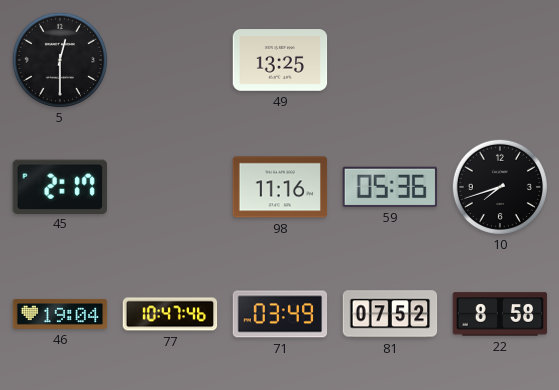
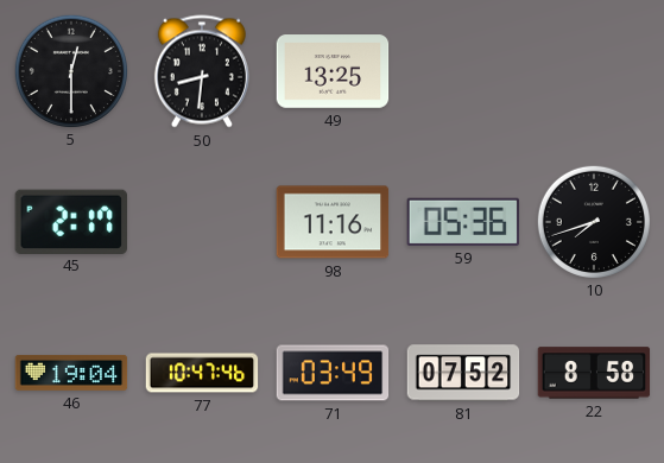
50: none -> 8:31
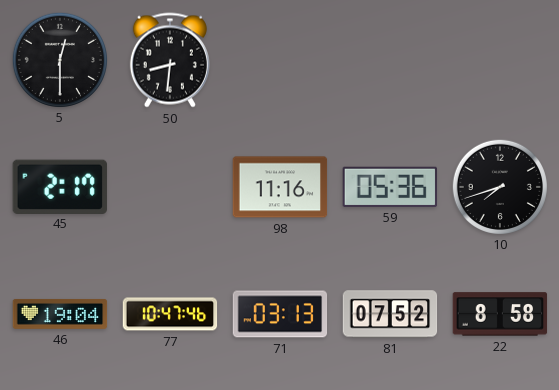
49: 13:25 -> none
71: 03:49 -> 03:13
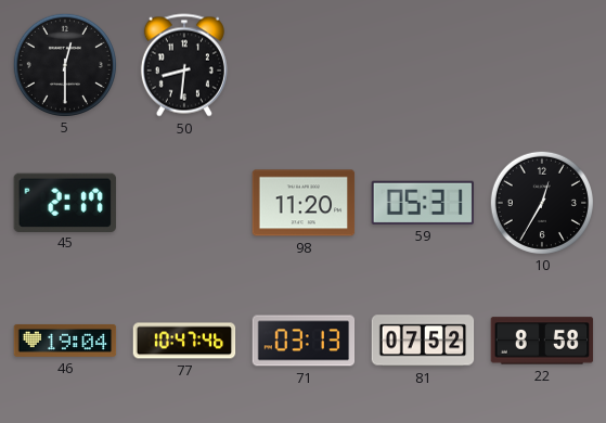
98: 11:16 -> 11:20
59: 05:36 -> 05:31
10: 7:42 -> 12:35
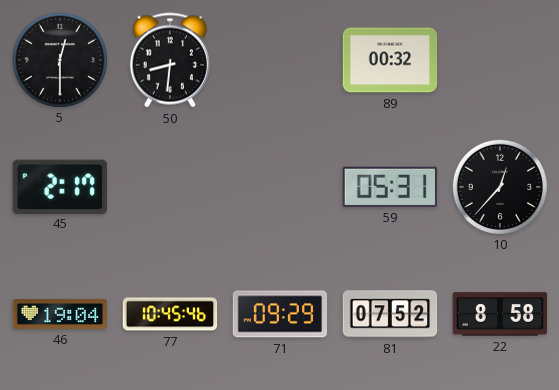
89: none -> 00:32
98: 11:20 -> none
10: 12:35 -> 12:37
77: 10:47 -> 10:45
71: 03:13 -> 09:29
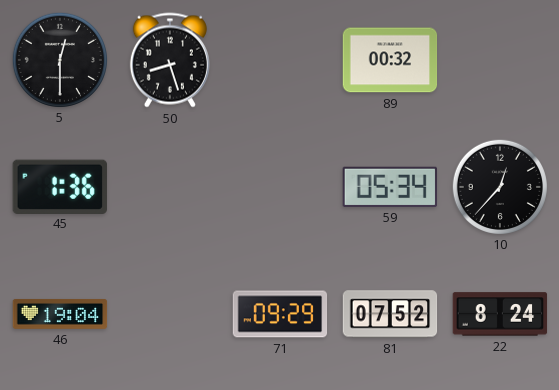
50: 8:31 -> 8:27
45: 2:17 -> 1:36
59: 05:31 -> 05:34
77: 10:45 -> none
22: 8:58 -> 8:24
